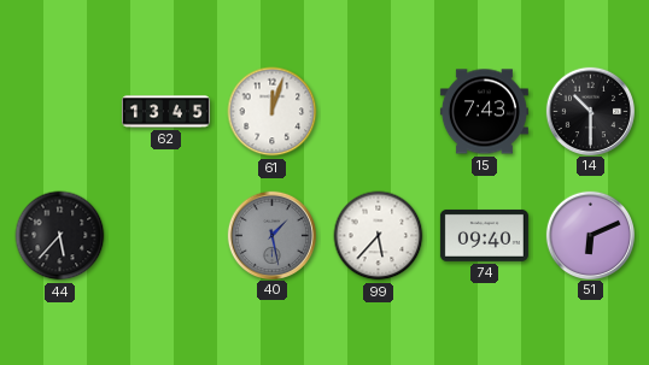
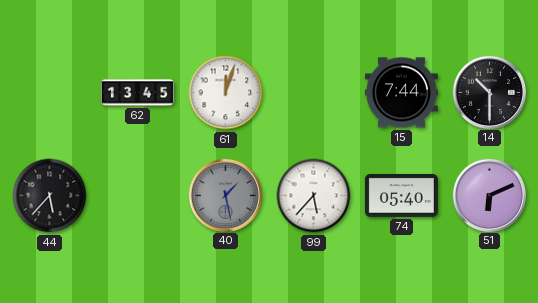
15: 7:43 -> 7:44
74: 09:40 -> 05:40
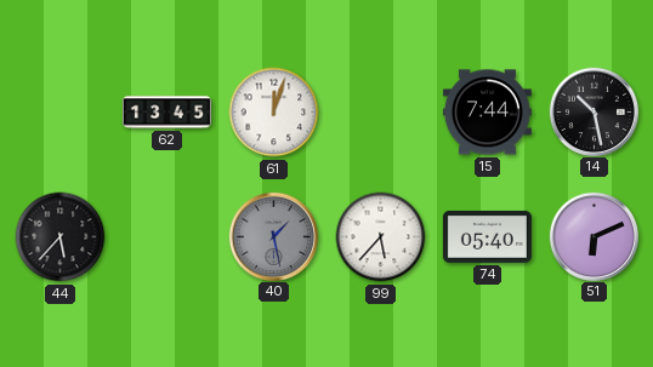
14: 10:30 -> 10:28
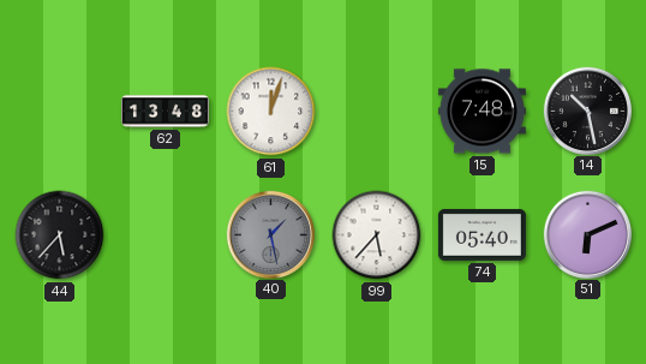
62: 13:45 -> 13:48
15: 7:44 -> 7:48
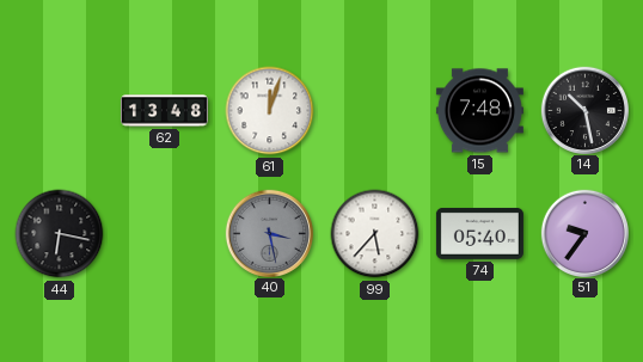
44: 5:37 -> 6:17
40: 1:28 -> 3:28
51: 6:11 -> 9:36
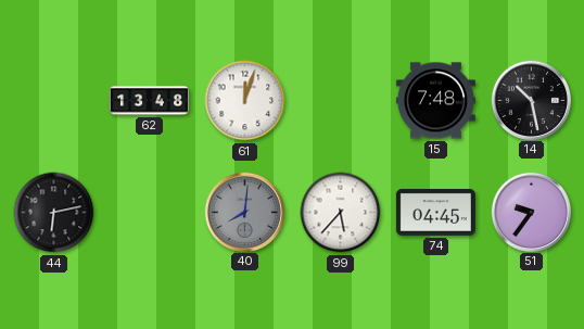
44: 6:17 -> 6:13
40: 3:28 -> 8:01
74: 05:40 -> 04:45
